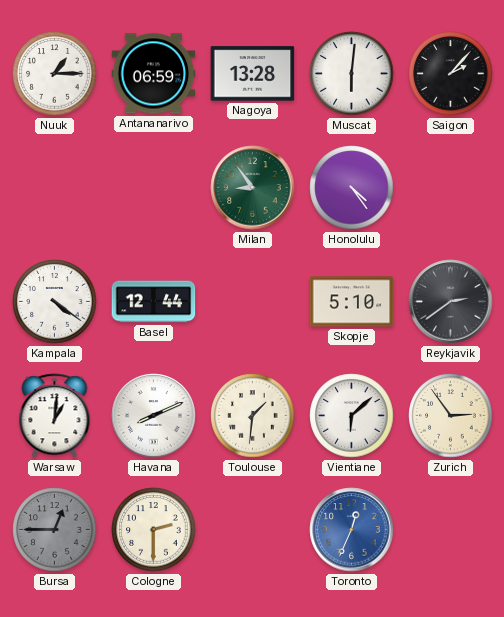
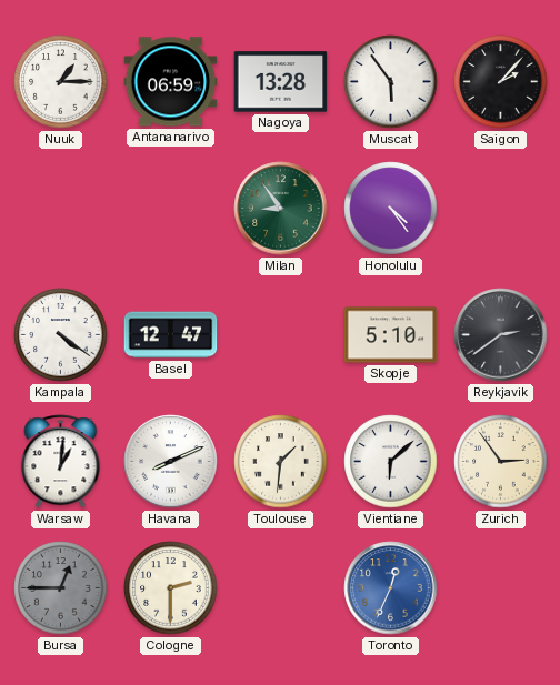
Muscat: 6:01 -> 5:54
Basel: 12:44 -> 12:47
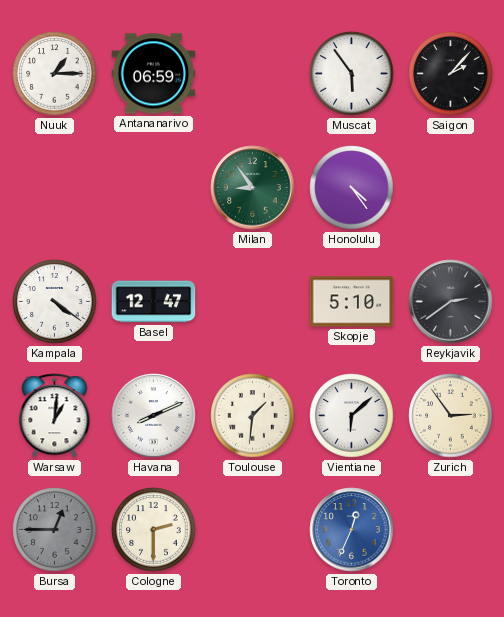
Nagoya: 13:28 -> none
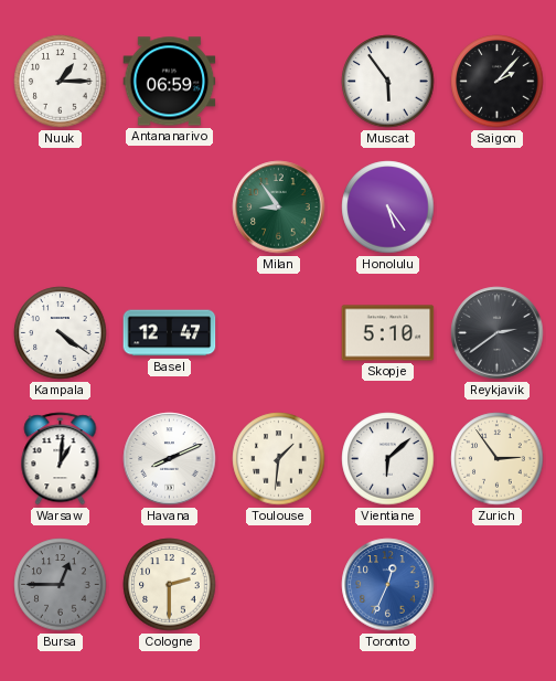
Honolulu: 4:24 -> 5:24
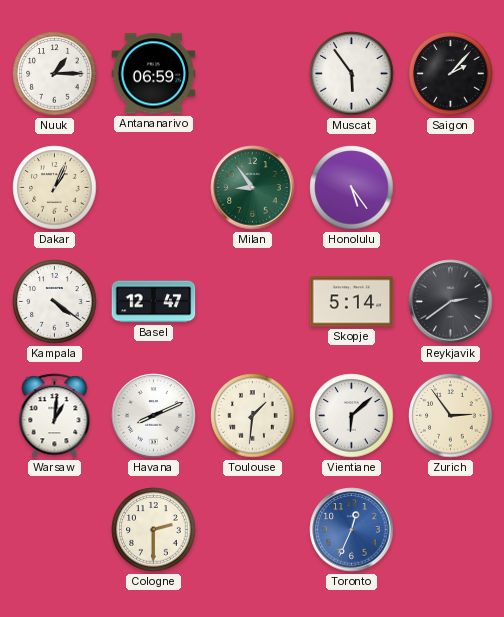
Dakar: none -> 1:04
Skopje: 5:10 -> 5:14
Bursa: 12:45 -> none
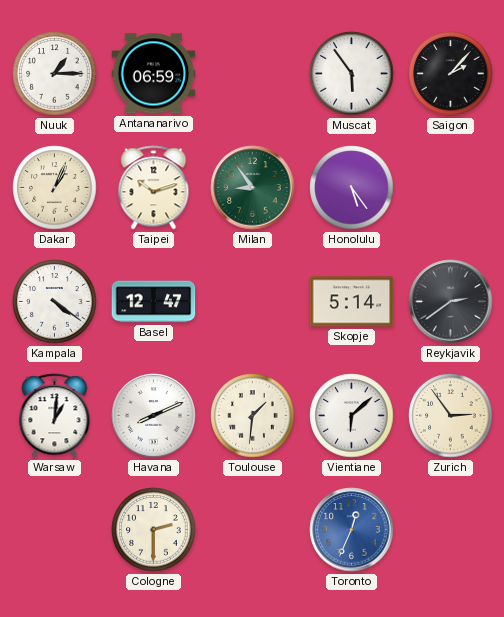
Taipei: none -> 10:12
